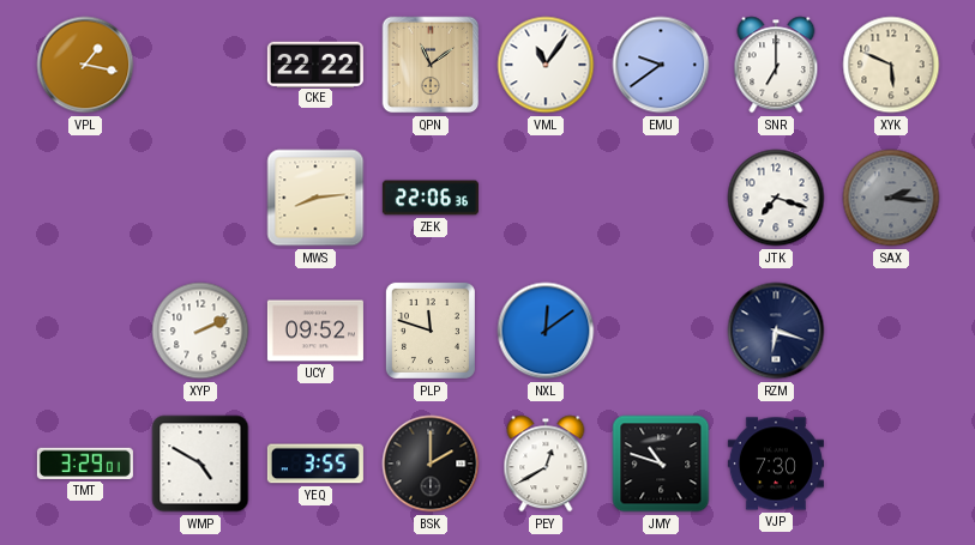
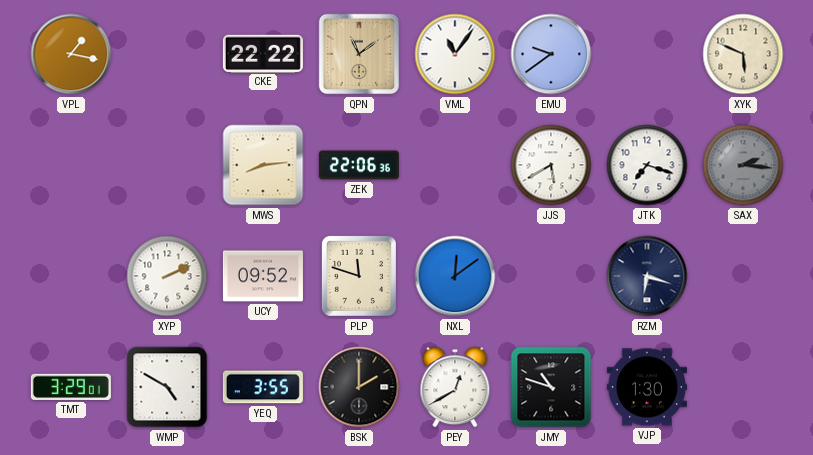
SNR: 7:00 -> none
JJS: none -> 5:40
VJP: 7:30 -> 1:30
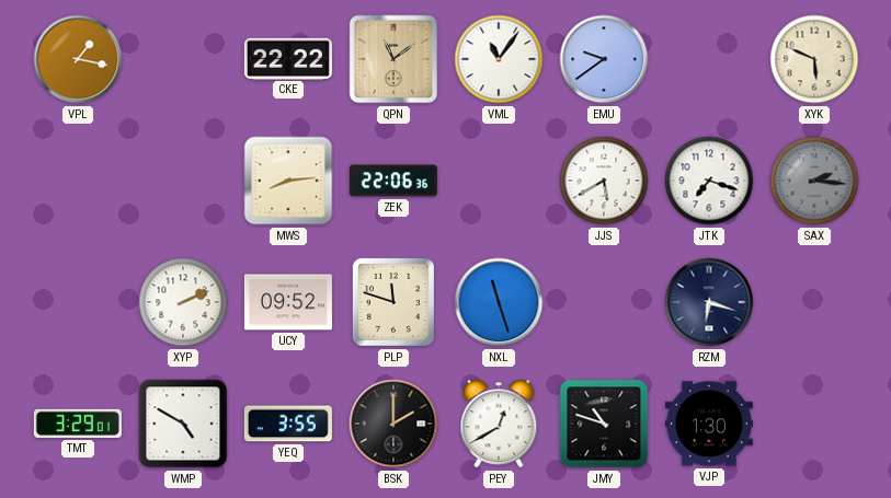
NXL: 12:09 -> 11:27
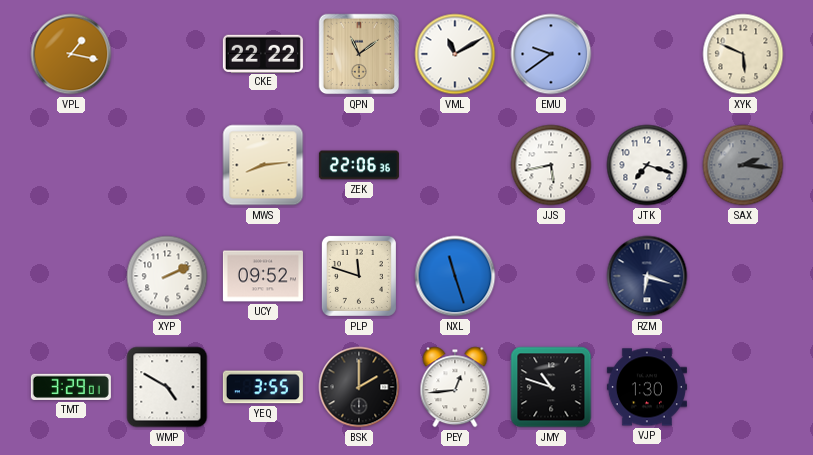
VML: 11:06 -> 11:10
JJS: 5:40 -> 5:43
PEY: 12:40 -> 12:44
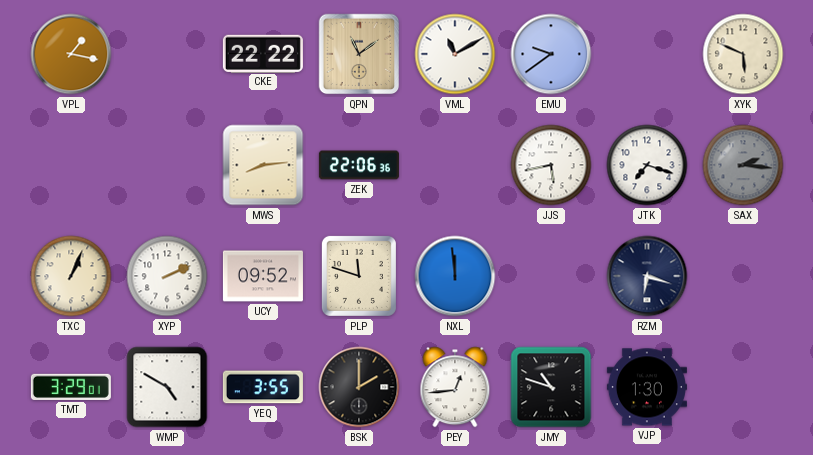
TXC: none -> 1:04
NXL: 11:27 -> 11:59
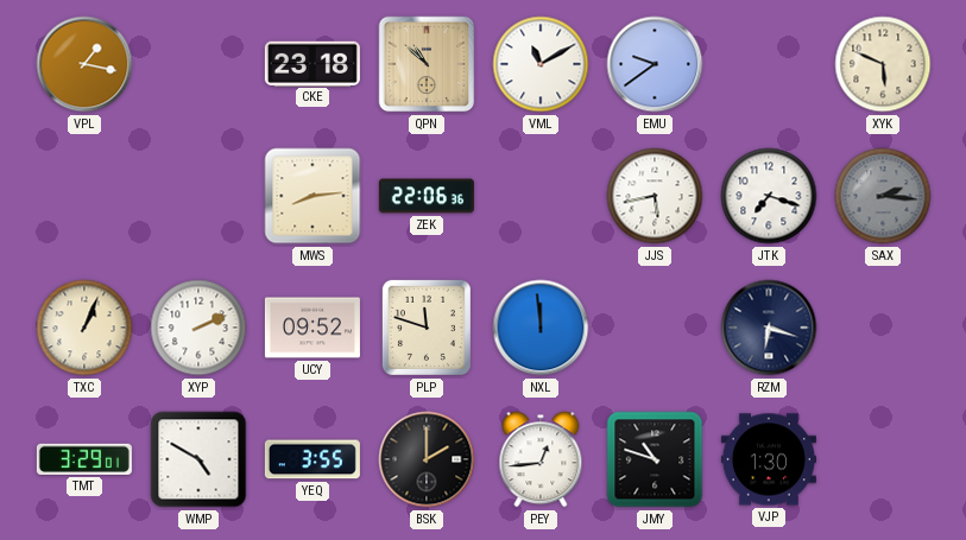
CKE: 22:22 -> 23:18
QPN: 11:09 -> 10:52
